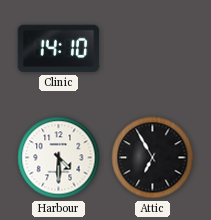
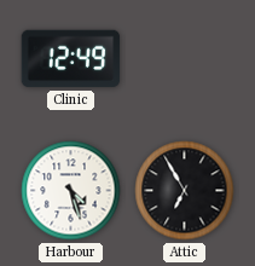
Clinic: 14:10 -> 12:49
Harbour: 4:30 -> 4:27
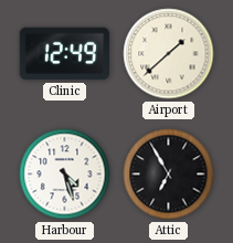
Airport: none -> 1:38
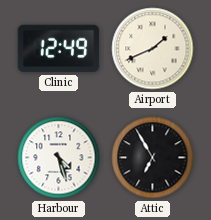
Airport: 1:38 -> 1:41
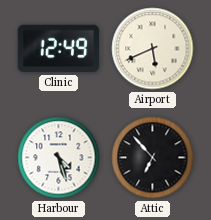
Airport: 1:41 -> 5:41
Attic: 6:55 -> 6:53
